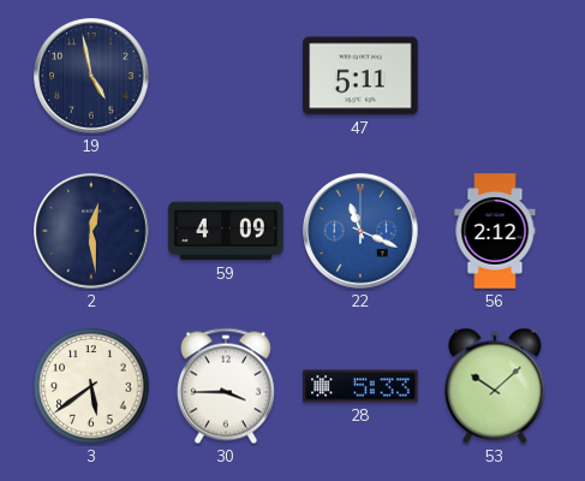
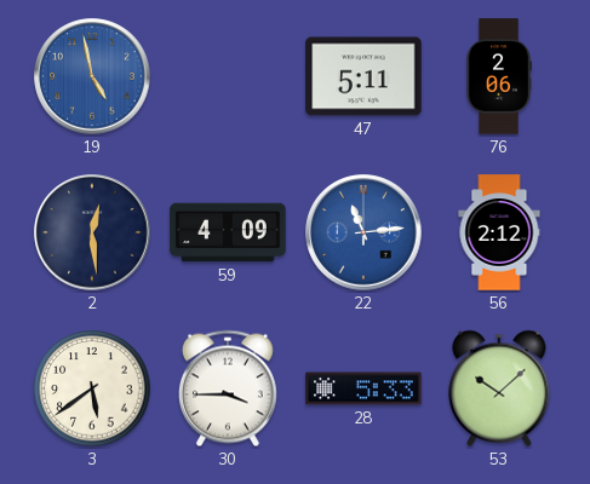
19 dial: navy -> blue
76: none -> 2:06
22: 11:19 -> 11:14
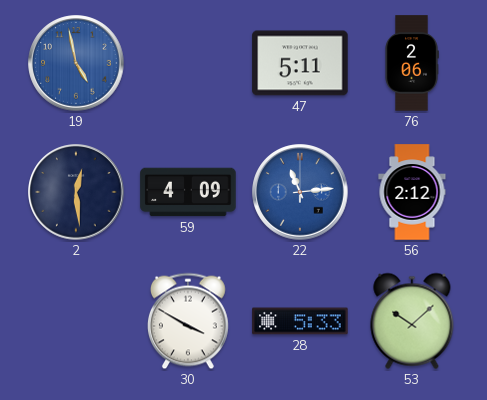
3: 5:39 -> none
30: 3:45 -> 3:50
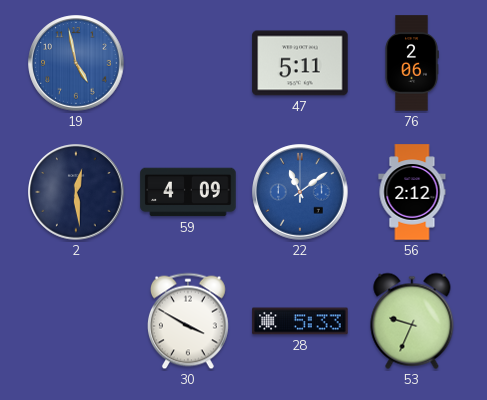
22: 11:14 -> 11:09
53: 10:08 -> 9:34
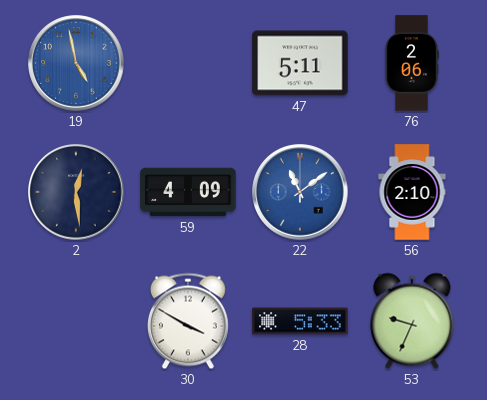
56: 2:12 -> 2:10
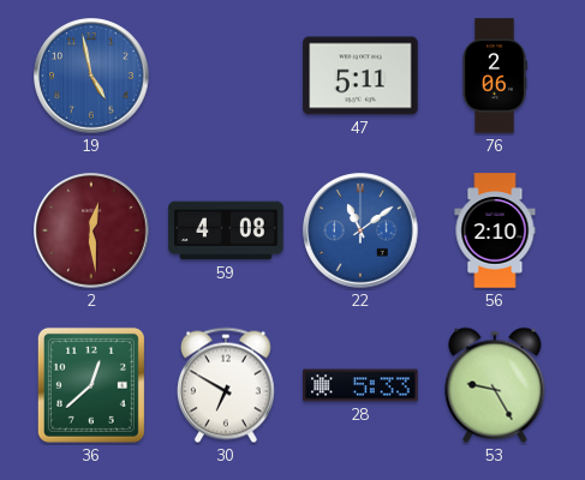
2 dial: navy -> burgundy
59: 4:09 -> 4:08
36: none -> 12:38
30: 3:50 -> 6:50
53: 9:34 -> 9:25
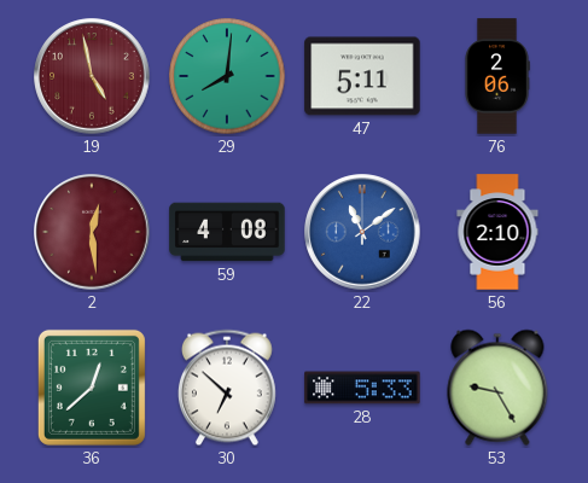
19 dial: blue -> burgundy
29: none -> 8:01
30: 6:50 -> 6:52
